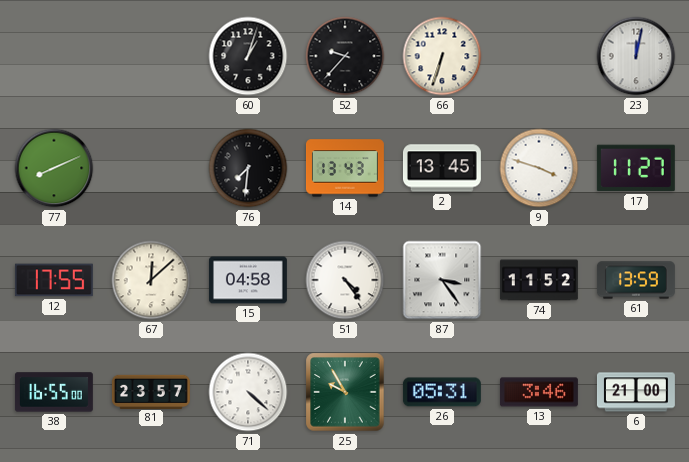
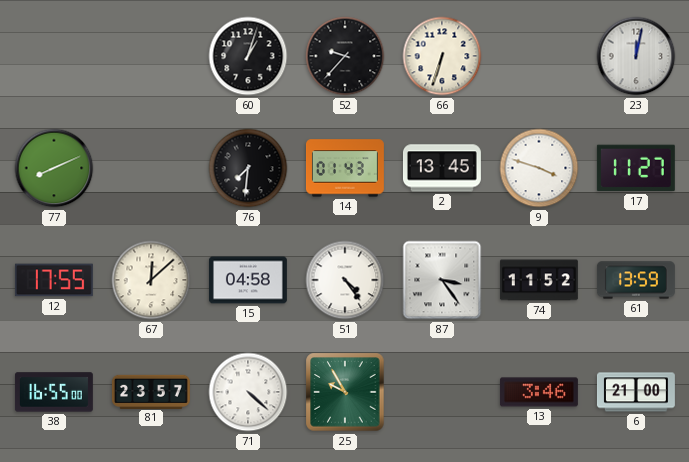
14: 13:43 -> 01:43
26: 05:31 -> none
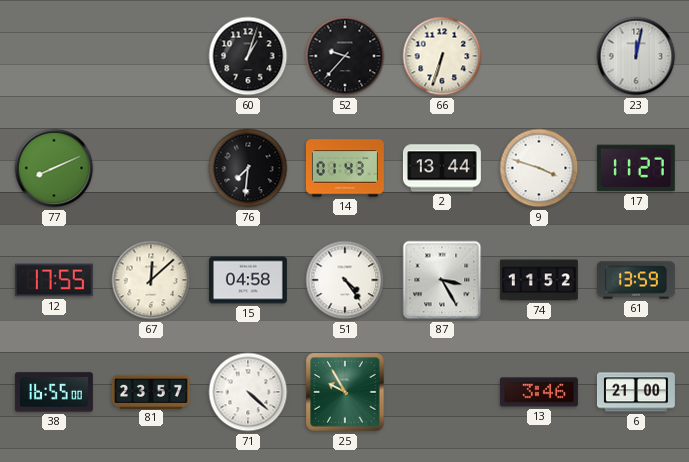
2: 13:45 -> 13:44
87: 3:24 -> 3:25
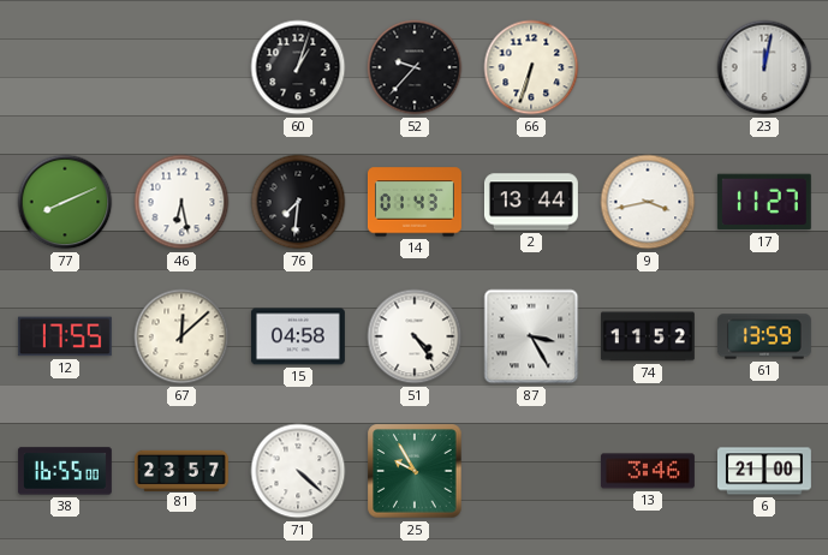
46: none -> 6:28
9: 3:48 -> 3:43
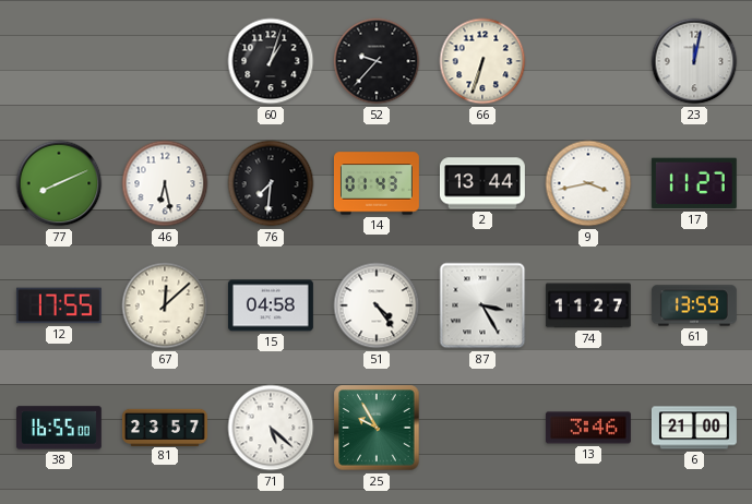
74: 11:52 -> 11:27
71: 4:22 -> 5:22
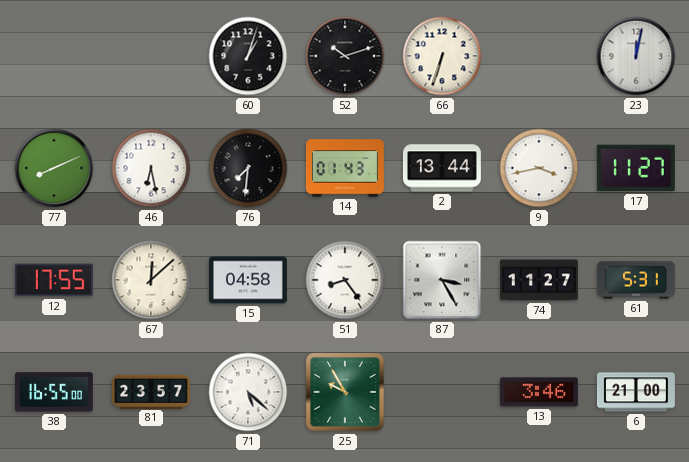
52: 9:37 -> 10:12
51: 4:24 -> 8:24
61: 13:59 -> 5:31
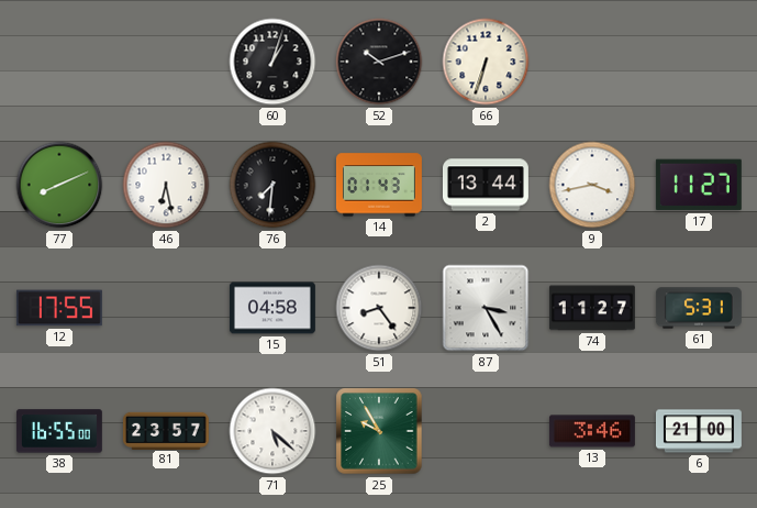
23: 12:02 -> none
67: 12:08 -> none
